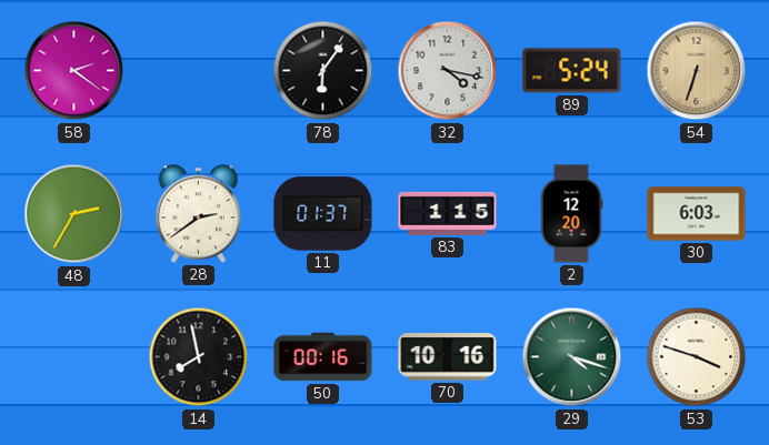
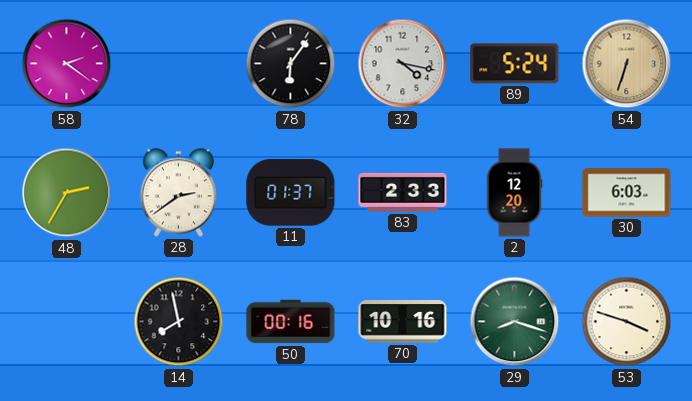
83: 1:15 -> 2:33
29: 4:18 -> 8:18
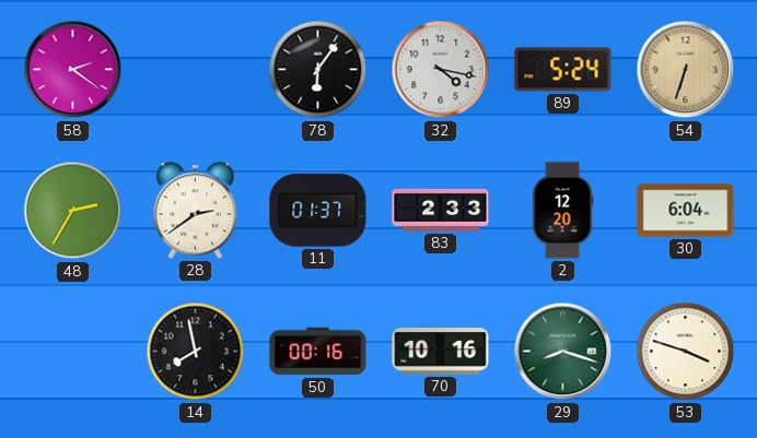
30: 6:03 -> 6:04
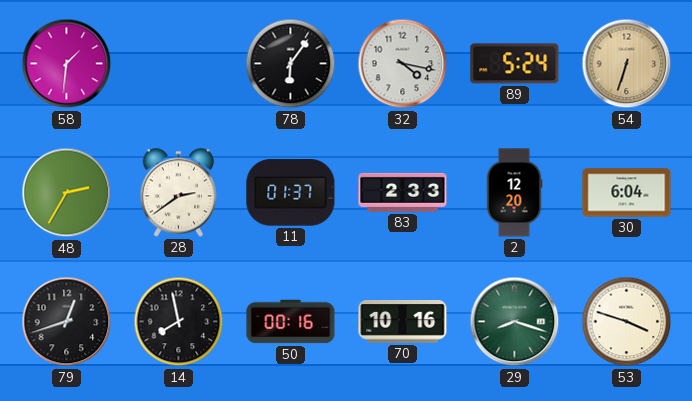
58: 2:21 -> 1:31
79: none -> 12:42
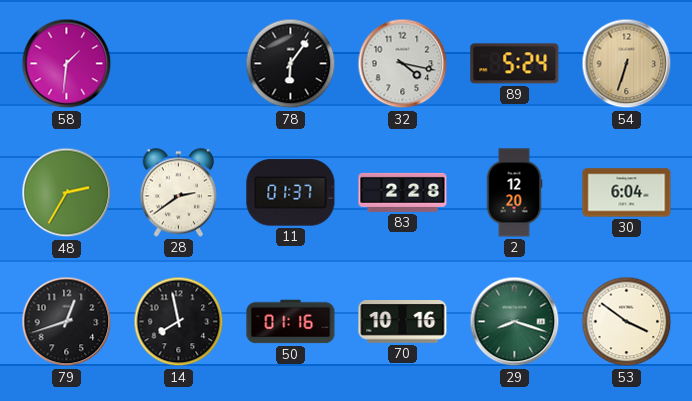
83: 2:33 -> 2:28
50: 00:16 -> 01:16
53: 3:48 -> 3:51
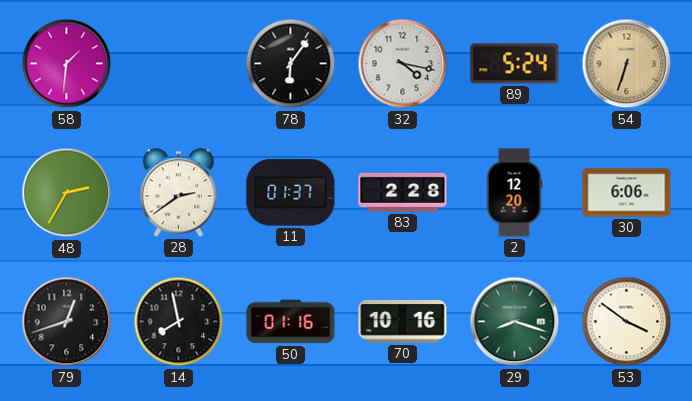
30: 6:04 -> 6:06
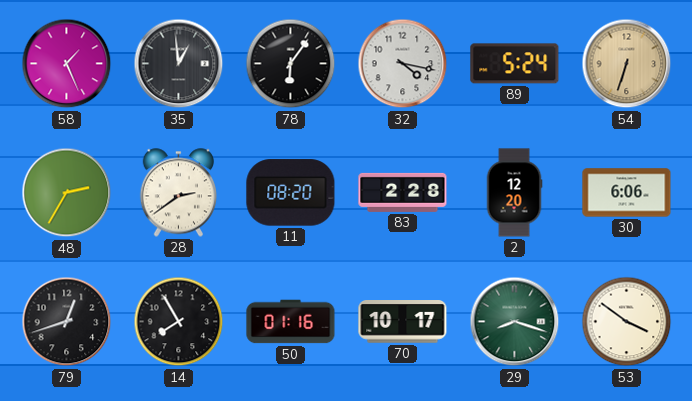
58: 1:31 -> 1:26
35: none -> 12:59
11: 01:37 -> 08:20
14: 7:58 -> 7:55
70: 10:16 -> 10:17
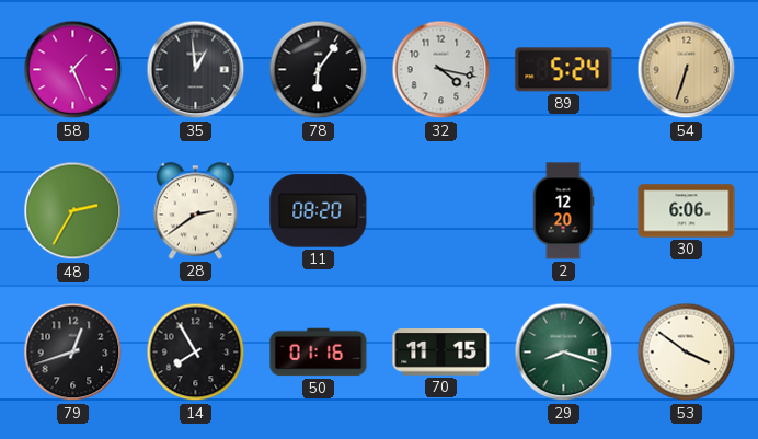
83: 2:28 -> none
70: 10:17 -> 11:15
